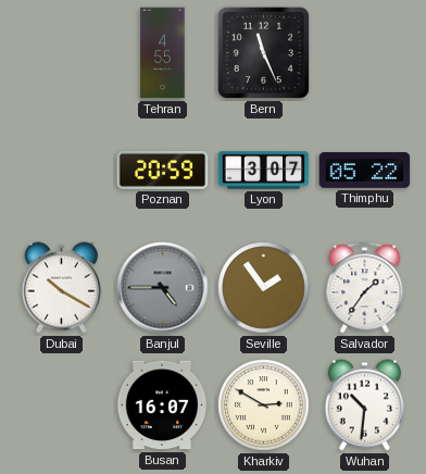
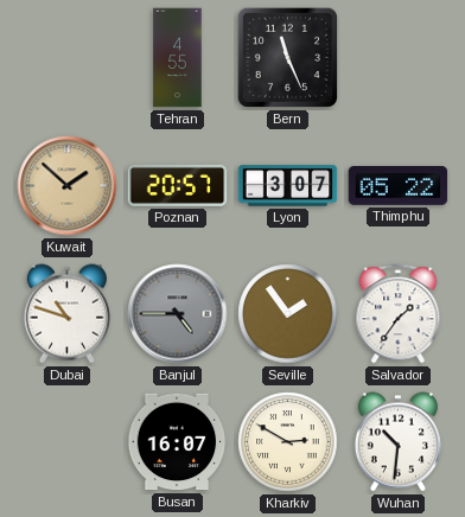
Kuwait: none -> 1:52
Poznan: 20:59 -> 20:57
Dubai: 10:20 -> 10:48
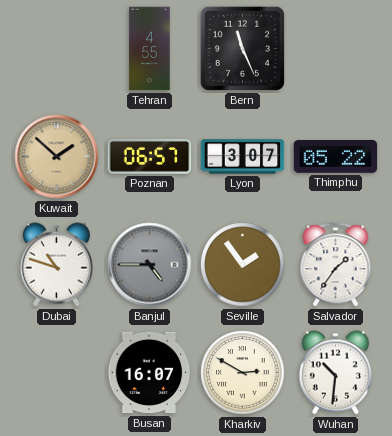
Poznan: 20:57 -> 06:57
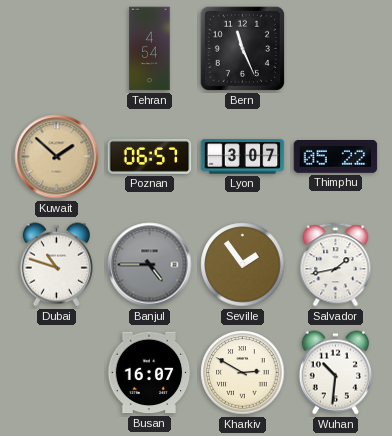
Tehran: 4:55 -> 4:54
Salvador: 1:36 -> 1:43
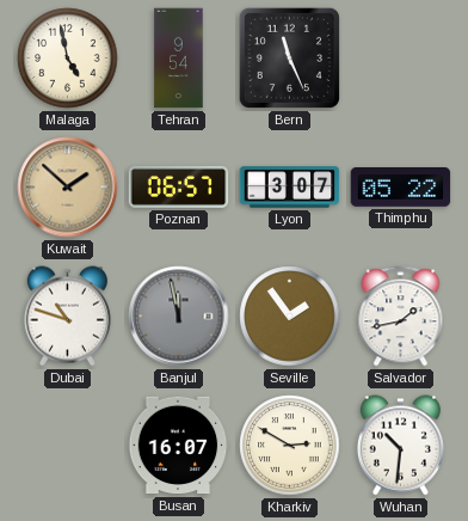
Malaga: none -> 4:58
Tehran: 4:54 -> 9:54
Banjul: 4:45 -> 11:58
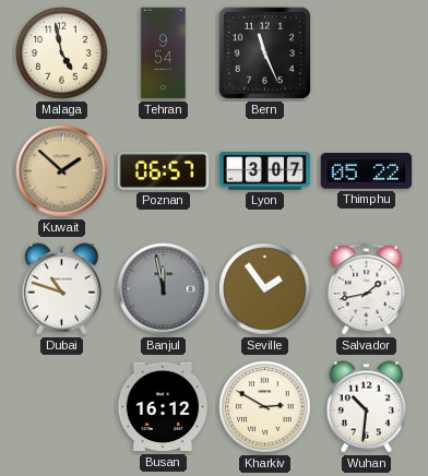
Busan: 16:07 -> 16:12
